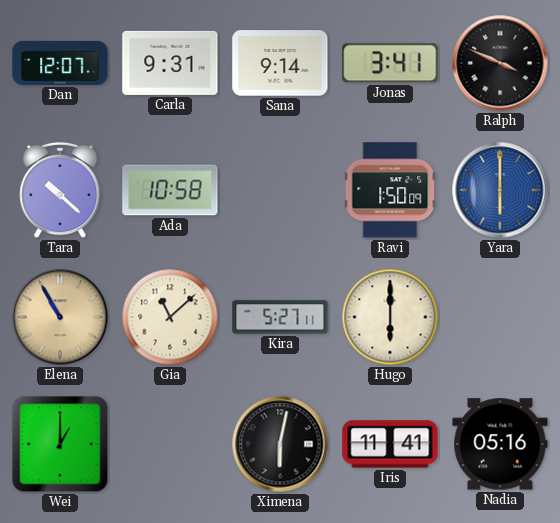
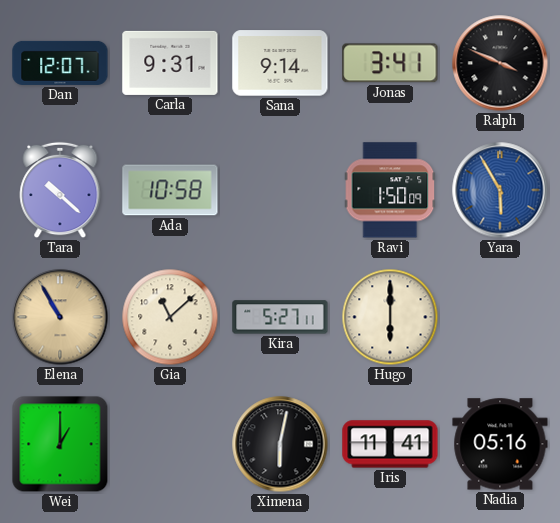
Yara: 6:00 -> 5:55
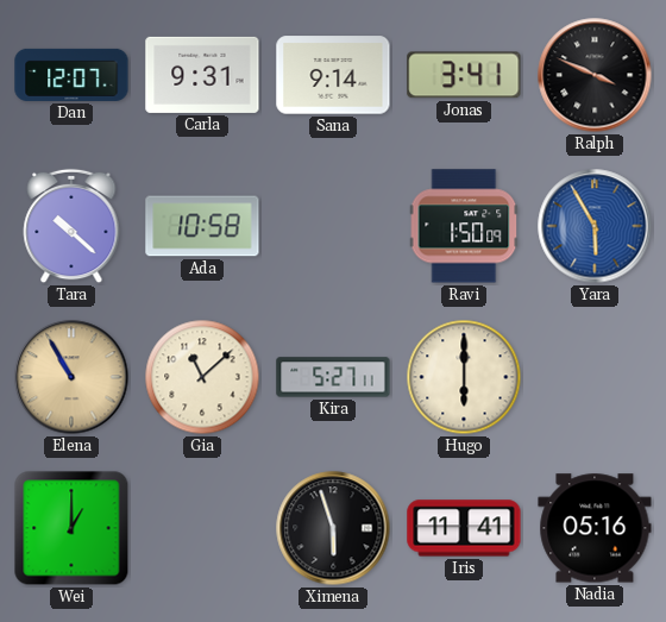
Ximena: 6:02 -> 5:57
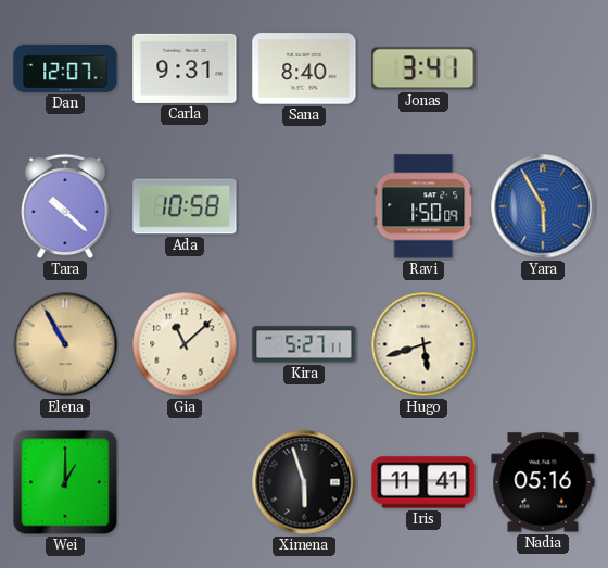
Sana: 9:14 -> 8:40
Ralph: 3:49 -> none
Hugo: 6:00 -> 5:42
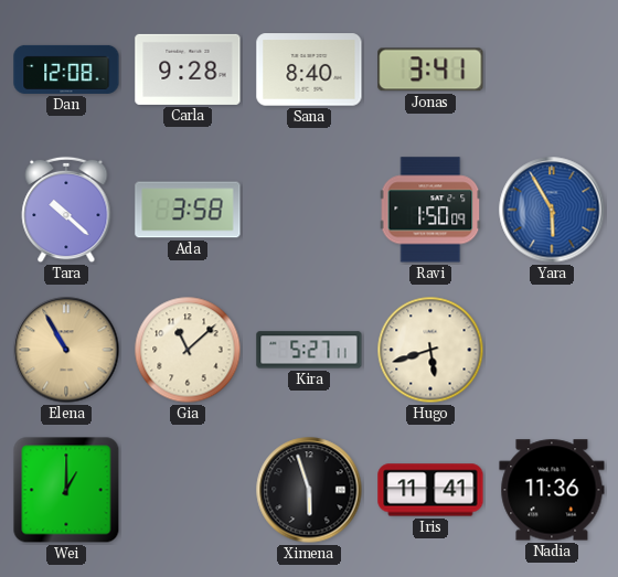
Dan: 12:07 -> 12:08
Carla: 9:31 -> 9:28
Ada: 10:58 -> 3:58
Nadia: 05:16 -> 11:36
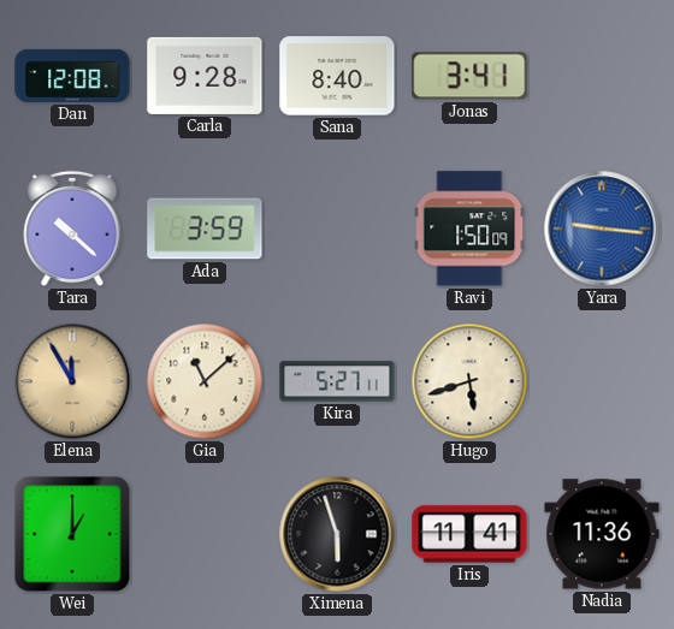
Ada: 3:58 -> 3:59
Yara: 5:55 -> 9:16
Elena: 10:55 -> 11:55
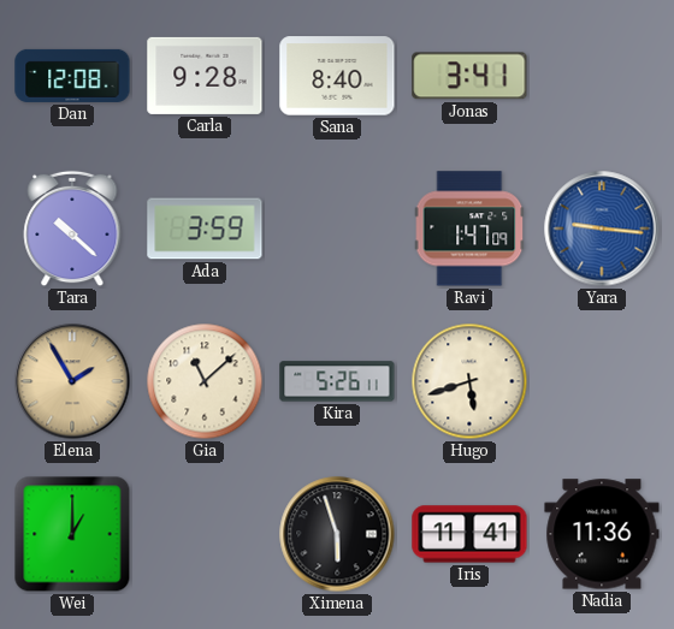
Ravi: 1:50 -> 1:47
Elena: 11:55 -> 1:55
Kira: 5:27 -> 5:26
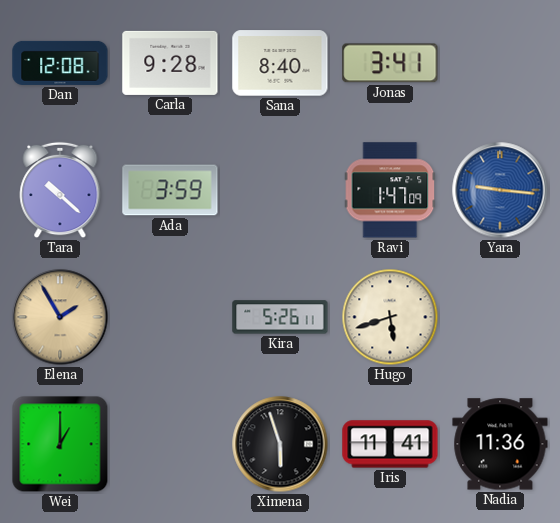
Gia: 11:08 -> none
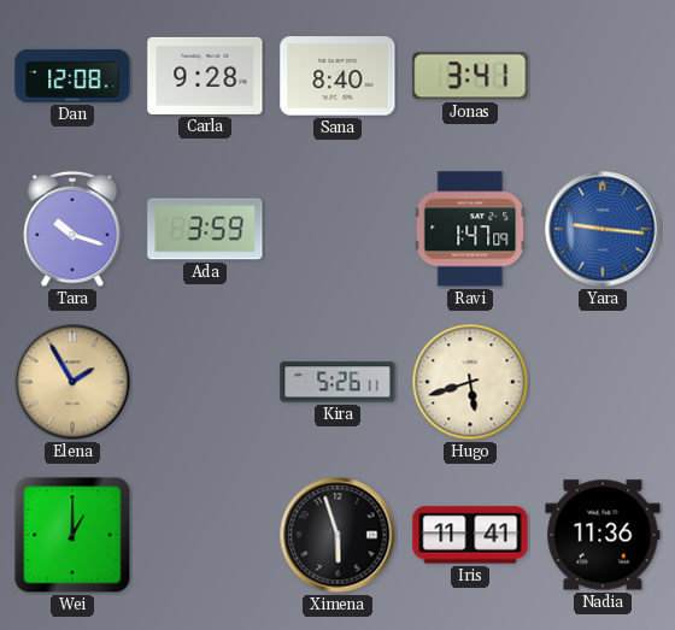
Tara: 10:22 -> 10:18
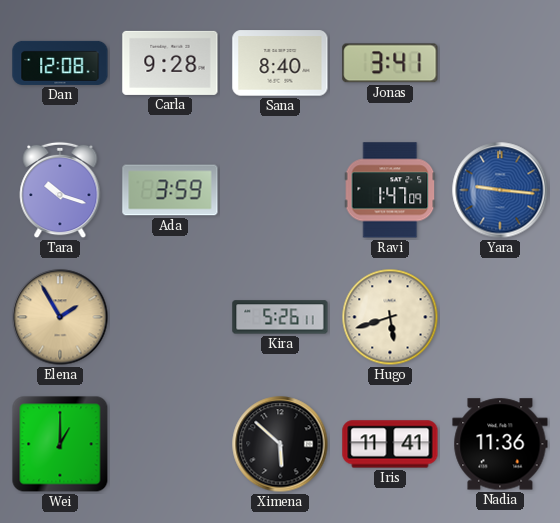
Ximena: 5:57 -> 5:52
